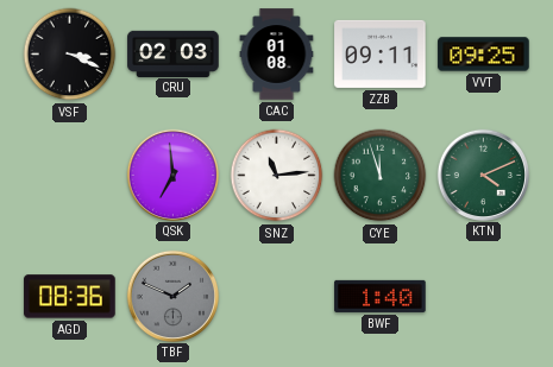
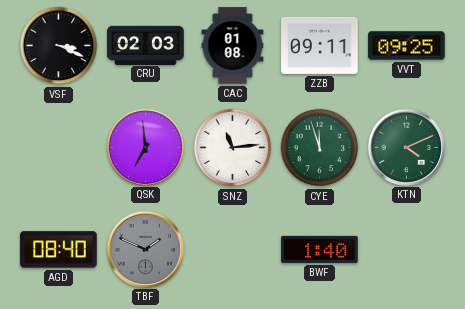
AGD: 08:36 -> 08:40
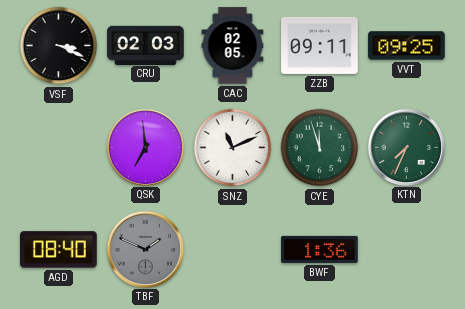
CAC: 01:08 -> 02:05
SNZ: 11:14 -> 11:11
KTN: 4:11 -> 7:34
BWF: 1:40 -> 1:36
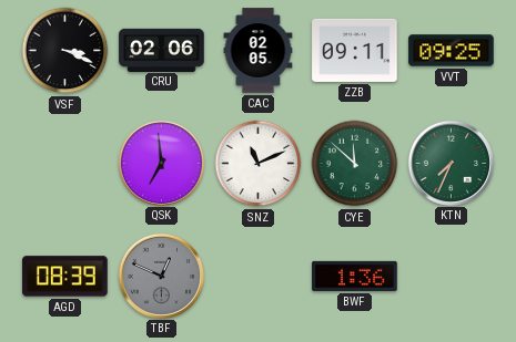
CRU: 02:03 -> 02:06
CYE: 11:57 -> 11:52
AGD: 08:40 -> 08:39
TBF: 1:49 -> 12:49
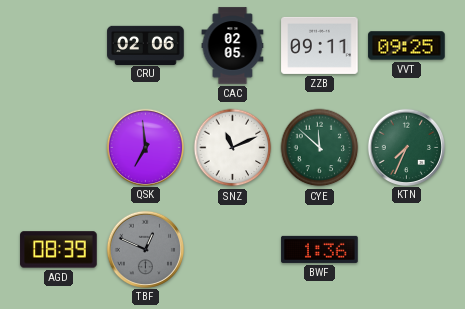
VSF: 3:19 -> none
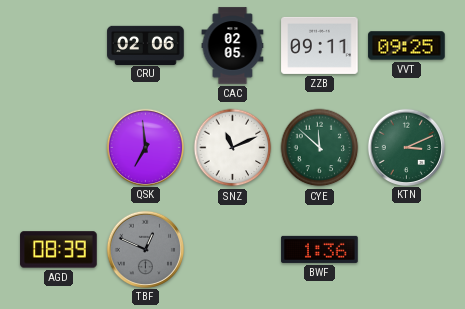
KTN: 7:34 -> 3:11
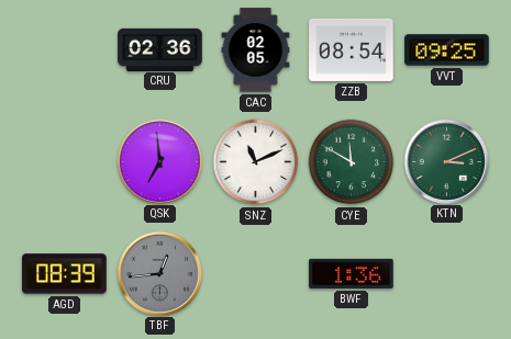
CRU: 02:06 -> 02:36
ZZB: 09:11 -> 08:54
CYE: 11:52 -> 11:50
TBF: 12:49 -> 12:44
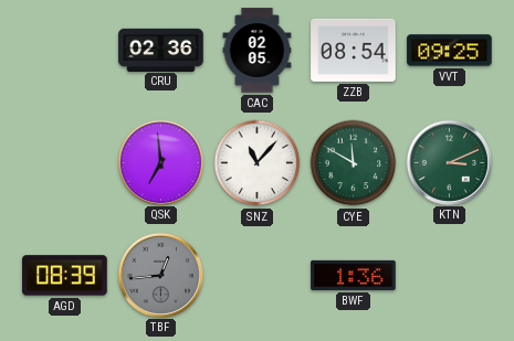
SNZ: 11:11 -> 11:07
